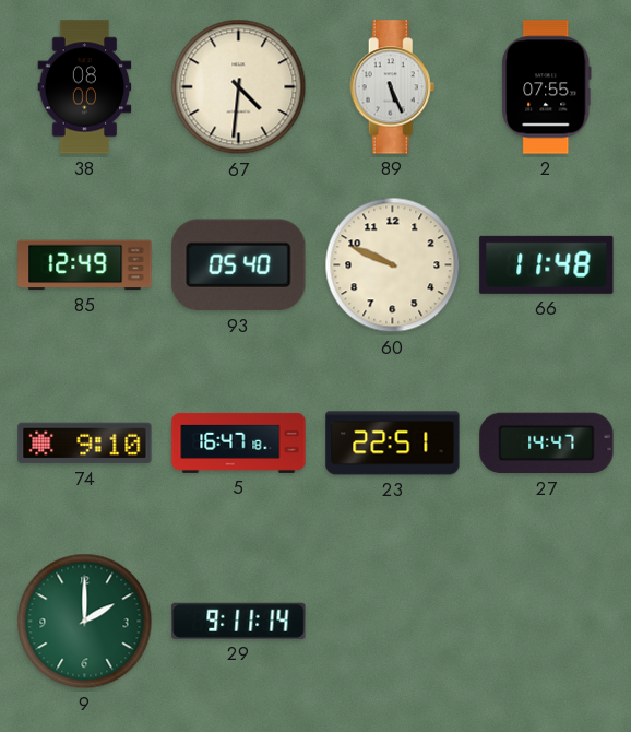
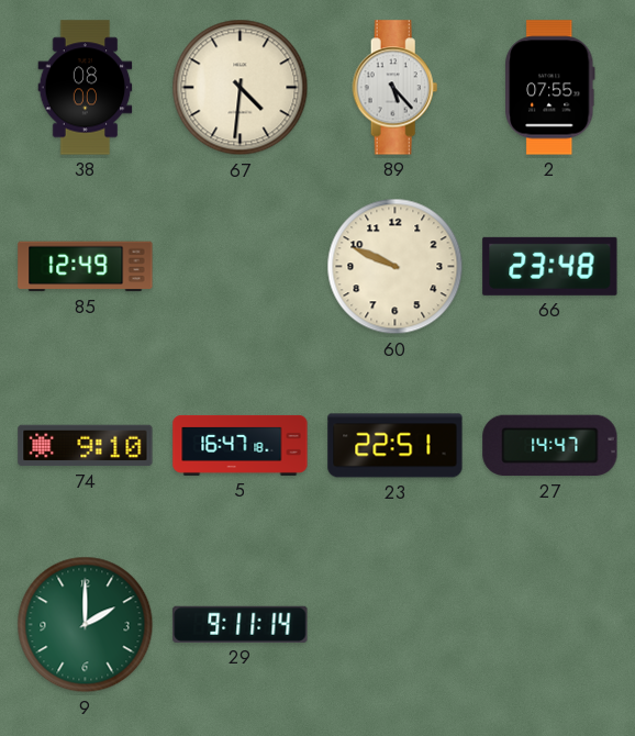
89: 5:26 -> 5:23
93: 05:40 -> none
66: 11:48 -> 23:48
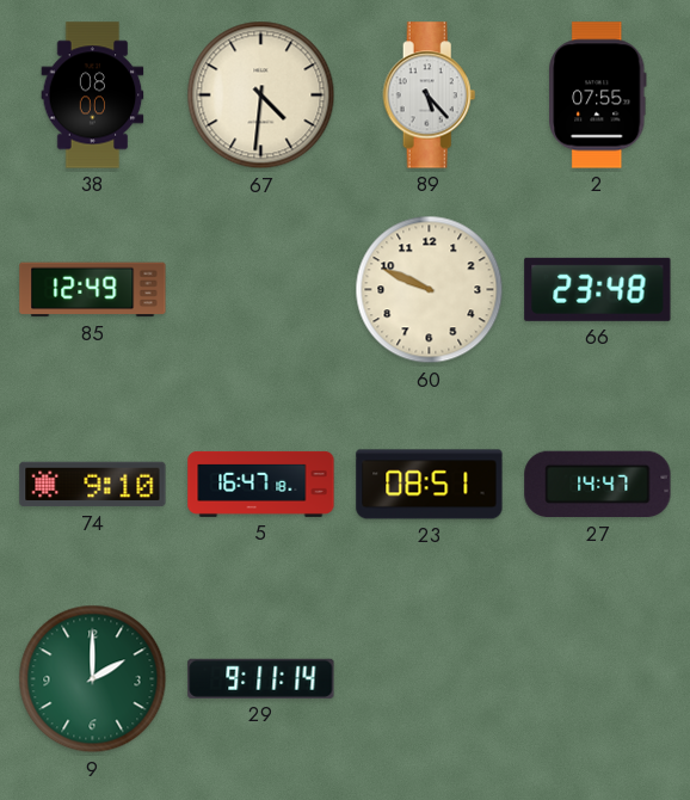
23: 22:51 -> 08:51
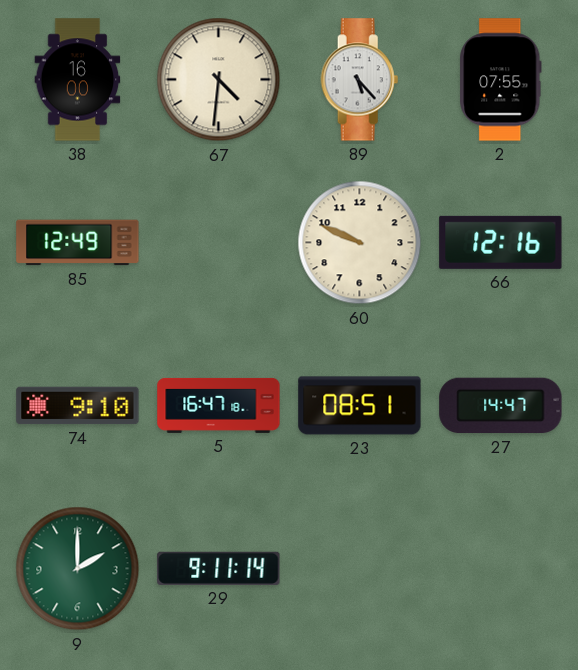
38: 08:00 -> 16:00
66: 23:48 -> 12:16
